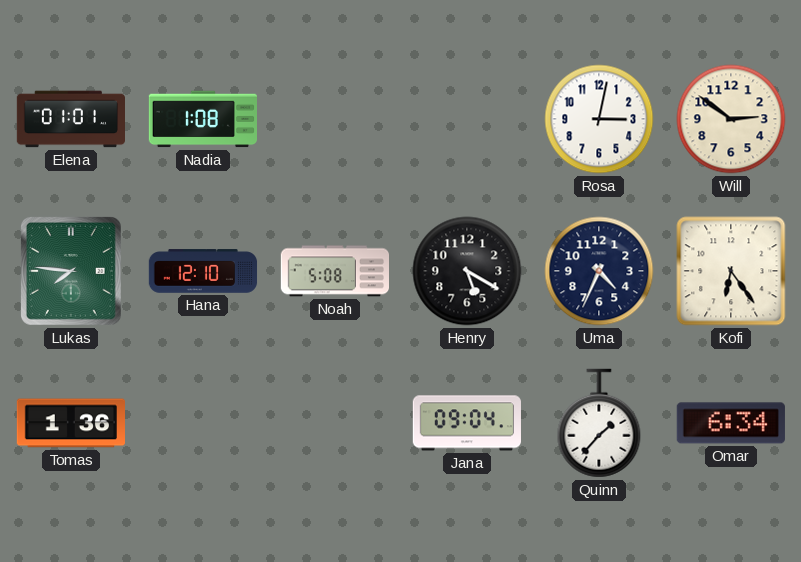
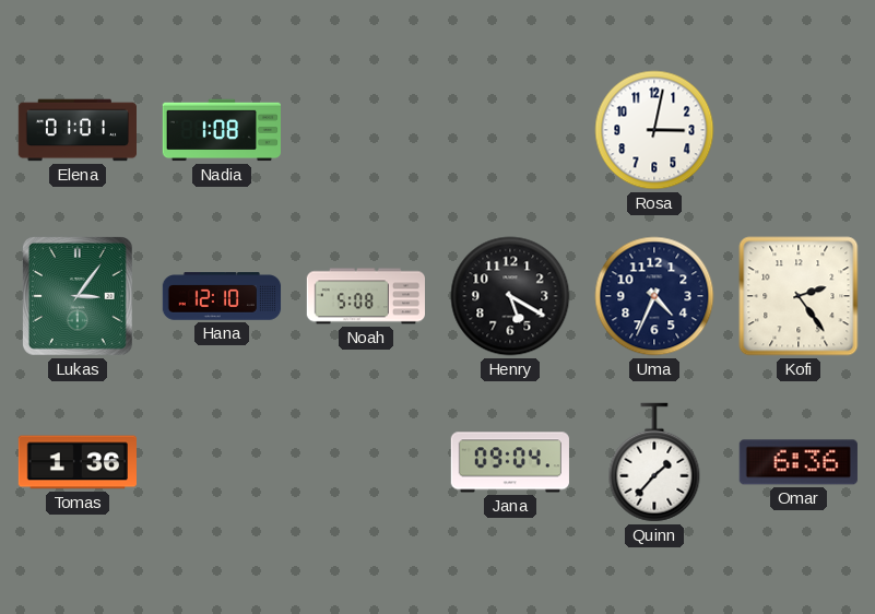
Will: 2:51 -> none
Lukas: 7:46 -> 3:06
Kofi: 6:24 -> 2:24
Omar: 6:34 -> 6:36
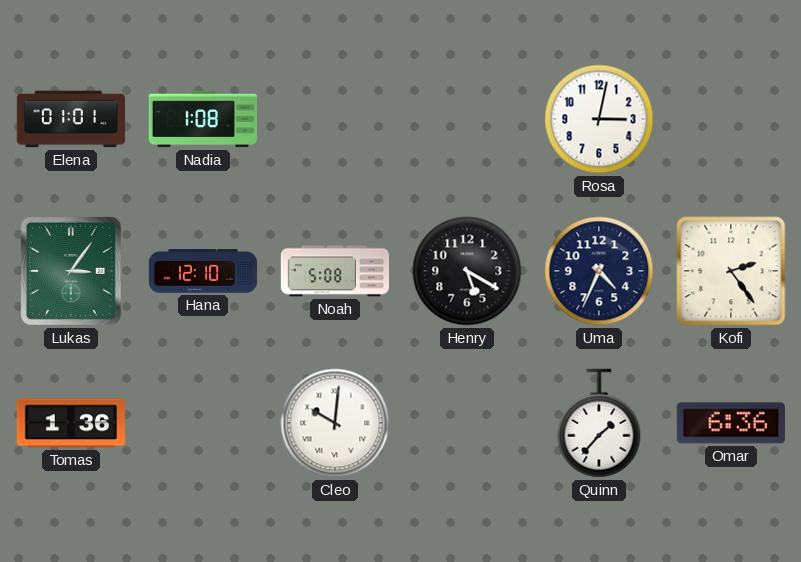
Cleo: none -> 10:01
Jana: 09:04 -> none
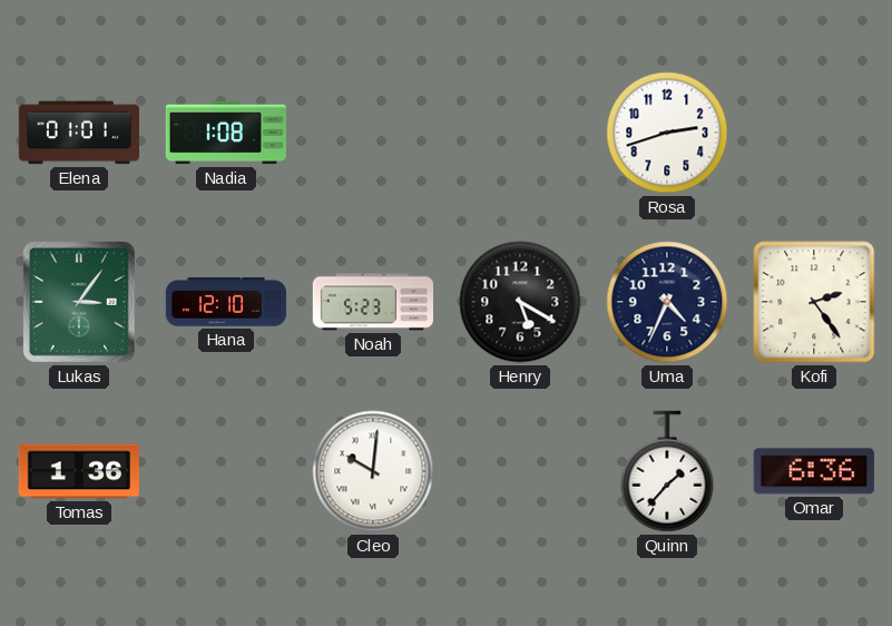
Rosa: 3:02 -> 2:42
Noah: 5:08 -> 5:23
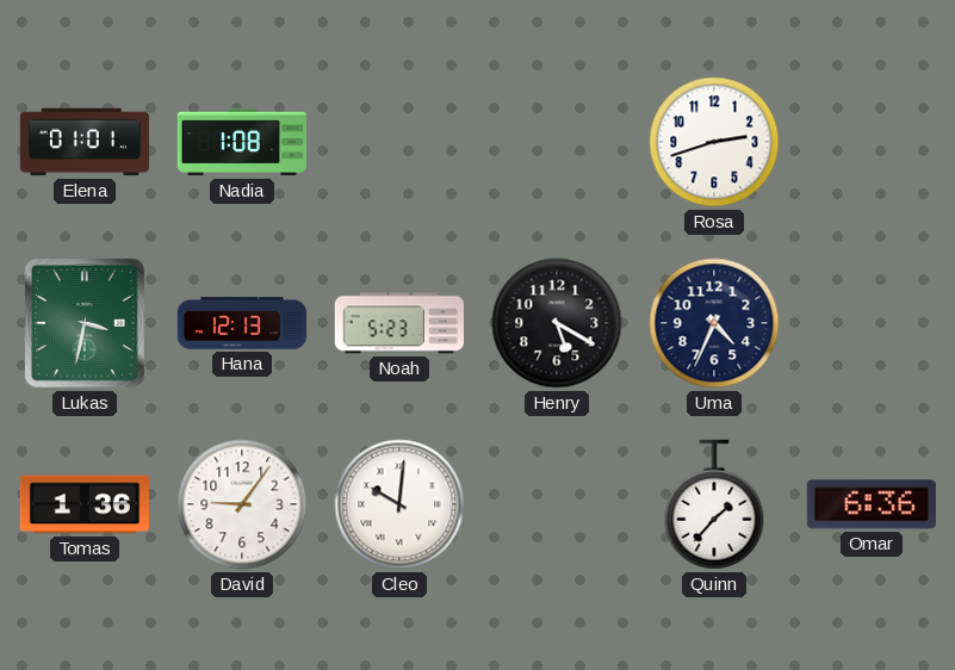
Lukas: 3:06 -> 3:32
Hana: 12:10 -> 12:13
Kofi: 2:24 -> none
David: none -> 9:06
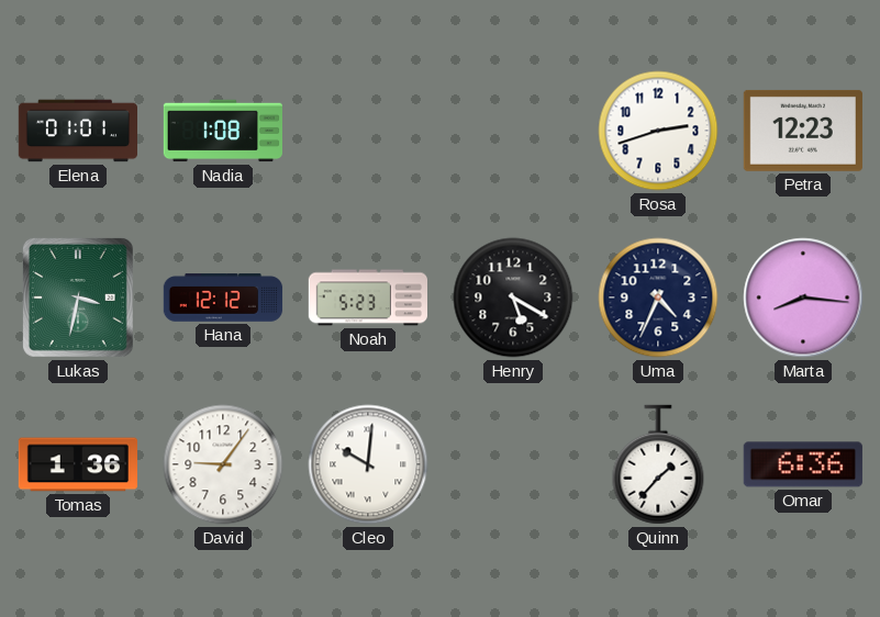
Petra: none -> 12:23
Hana: 12:13 -> 12:12
Marta: none -> 8:16
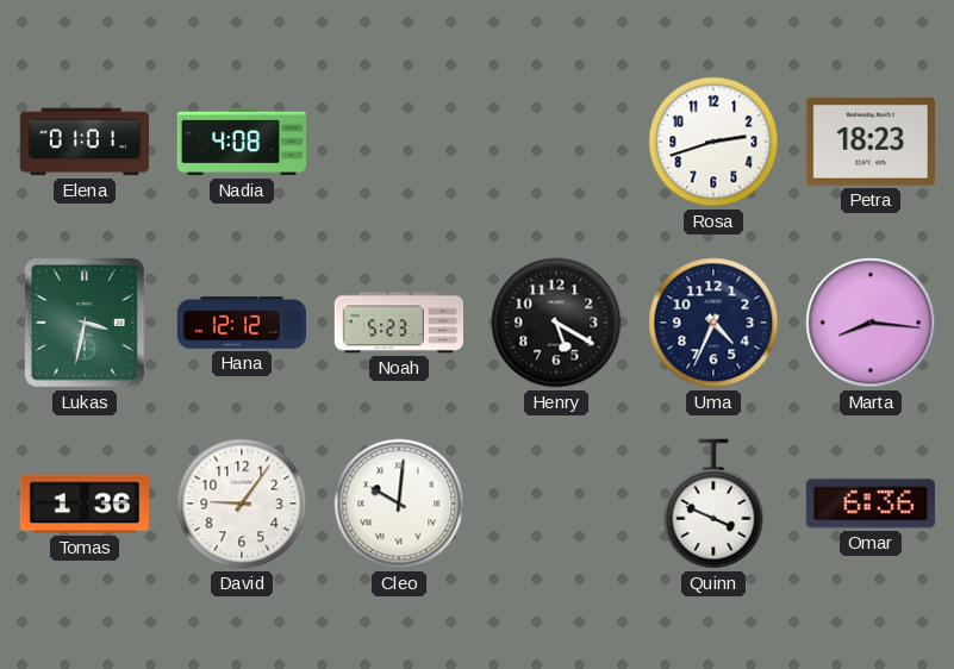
Nadia: 1:08 -> 4:08
Petra: 12:23 -> 18:23
Quinn: 1:37 -> 3:49
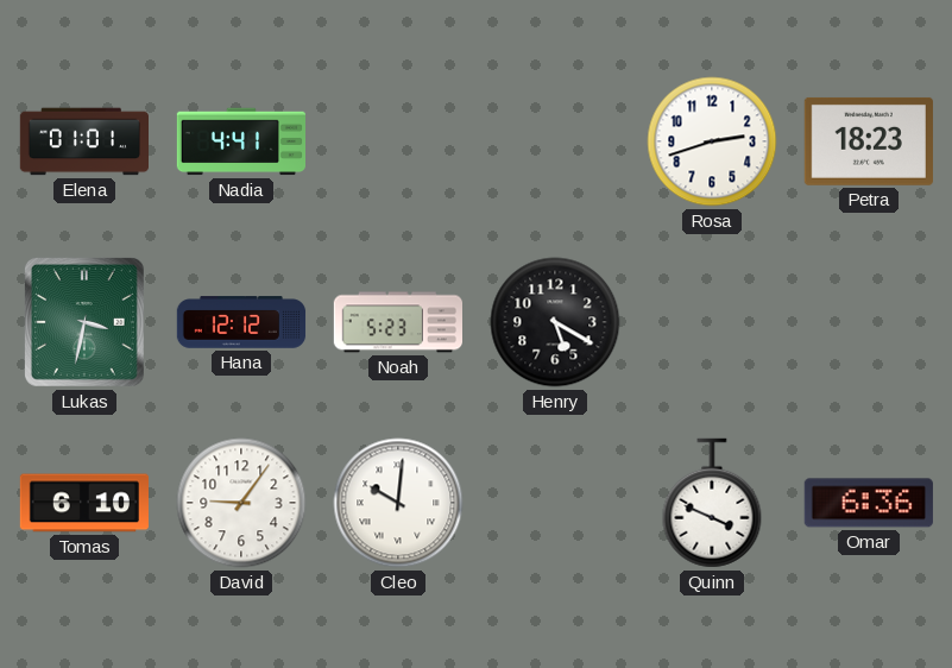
Nadia: 4:08 -> 4:41
Uma: 4:34 -> none
Marta: 8:16 -> none
Tomas: 1:36 -> 6:10
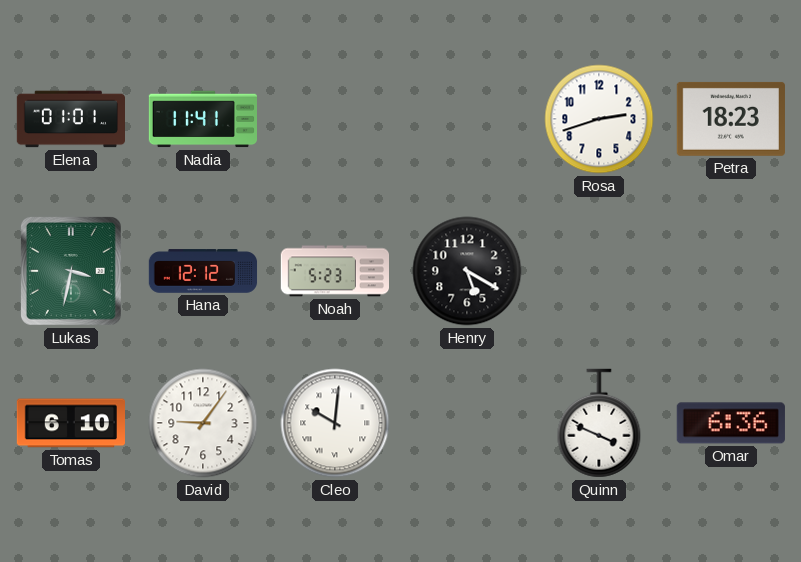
Nadia: 4:41 -> 11:41
